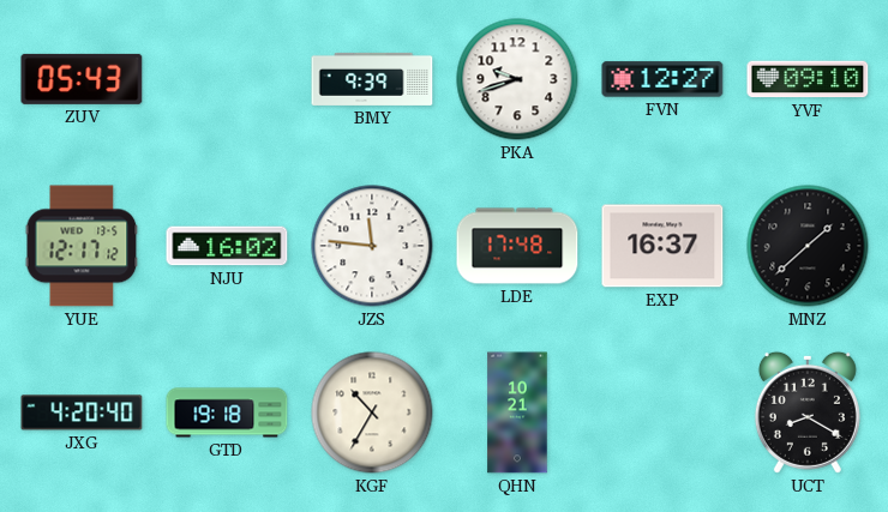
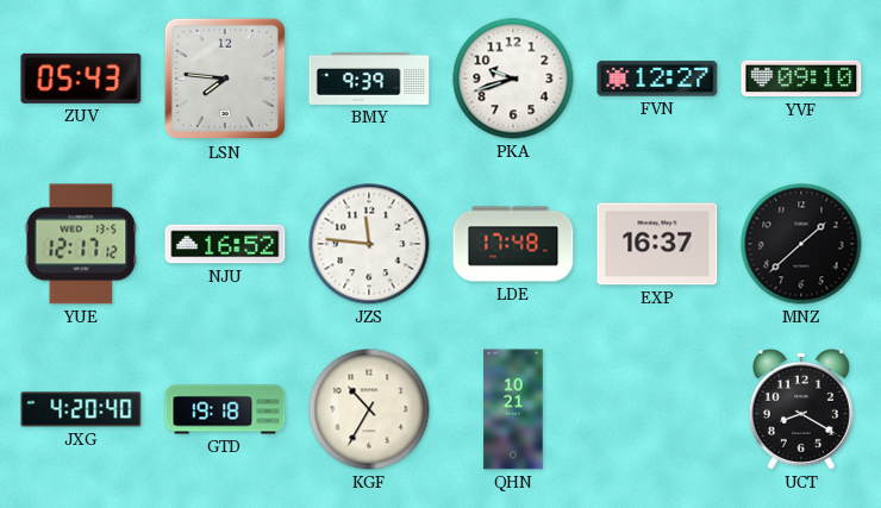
LSN: none -> 7:46
NJU: 16:02 -> 16:52
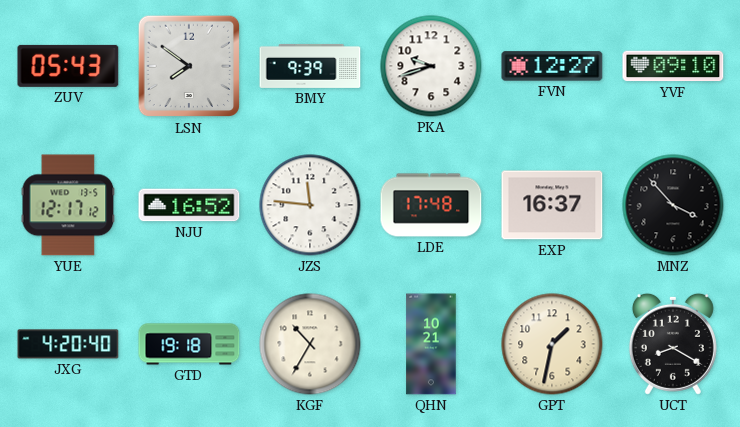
LSN: 7:46 -> 7:51
MNZ: 1:38 -> 3:53
GPT: none -> 1:32
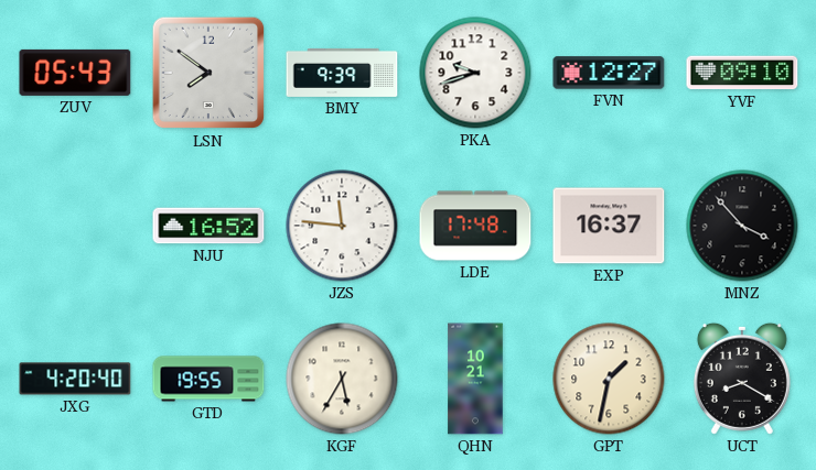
YUE: 12:17 -> none
GTD: 19:18 -> 19:55
KGF: 10:35 -> 5:35
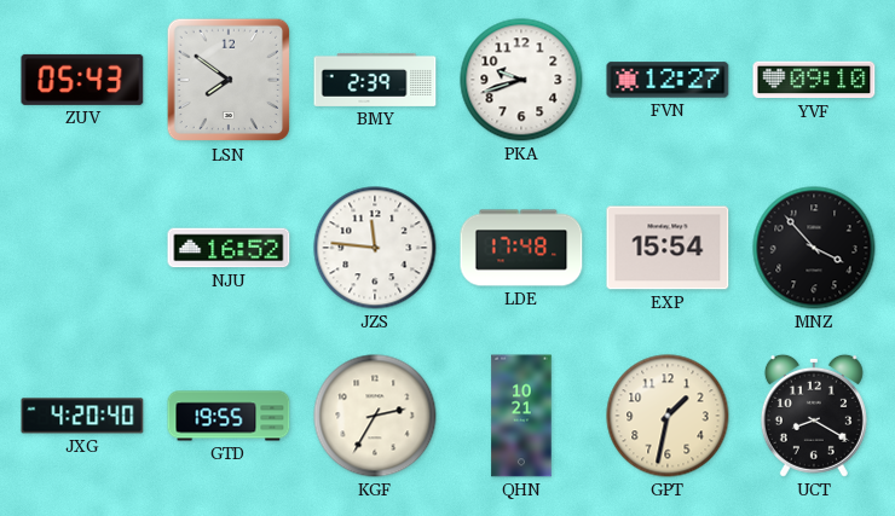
BMY: 9:39 -> 2:39
EXP: 16:37 -> 15:54
KGF: 5:35 -> 2:35
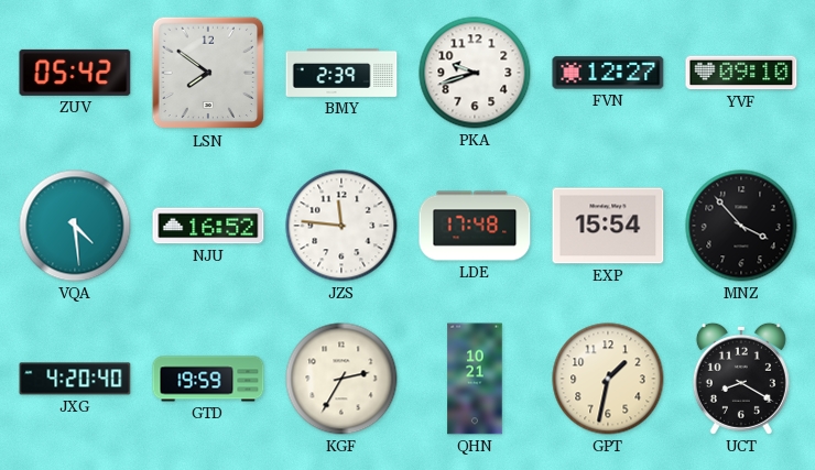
ZUV: 05:43 -> 05:42
VQA: none -> 4:29
GTD: 19:55 -> 19:59
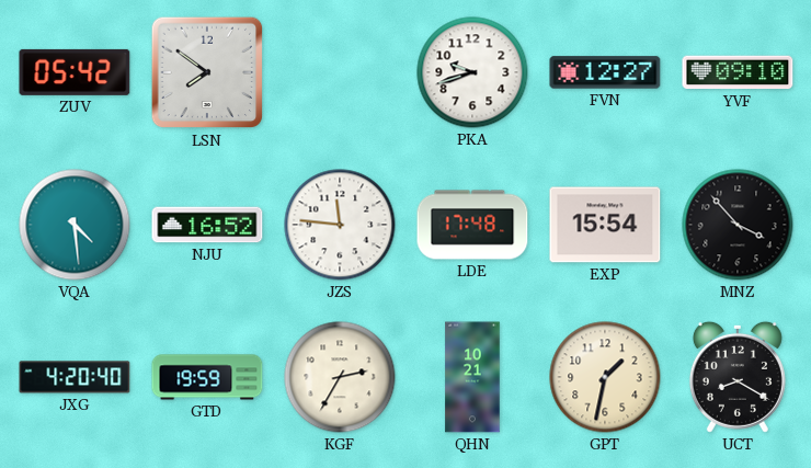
BMY: 2:39 -> none
